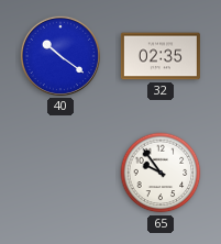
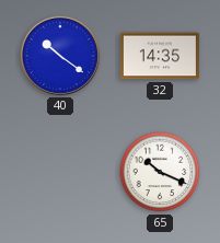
32: 02:35 -> 14:35
65: 9:54 -> 10:19
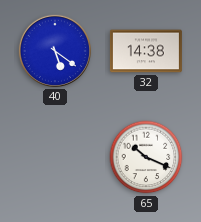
40: 10:21 -> 5:21
32: 14:35 -> 14:38
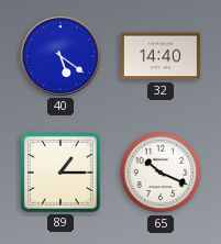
32: 14:38 -> 14:40
89: none -> 1:15
